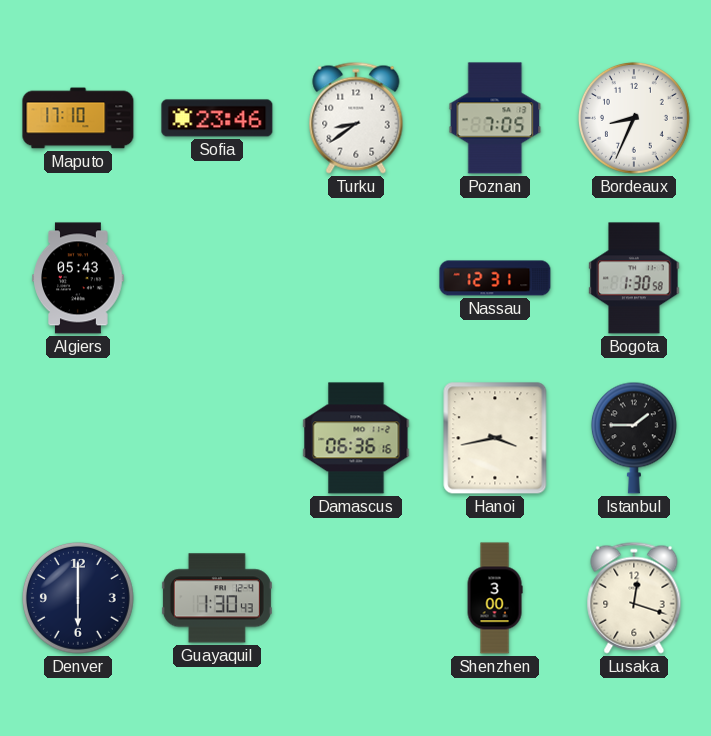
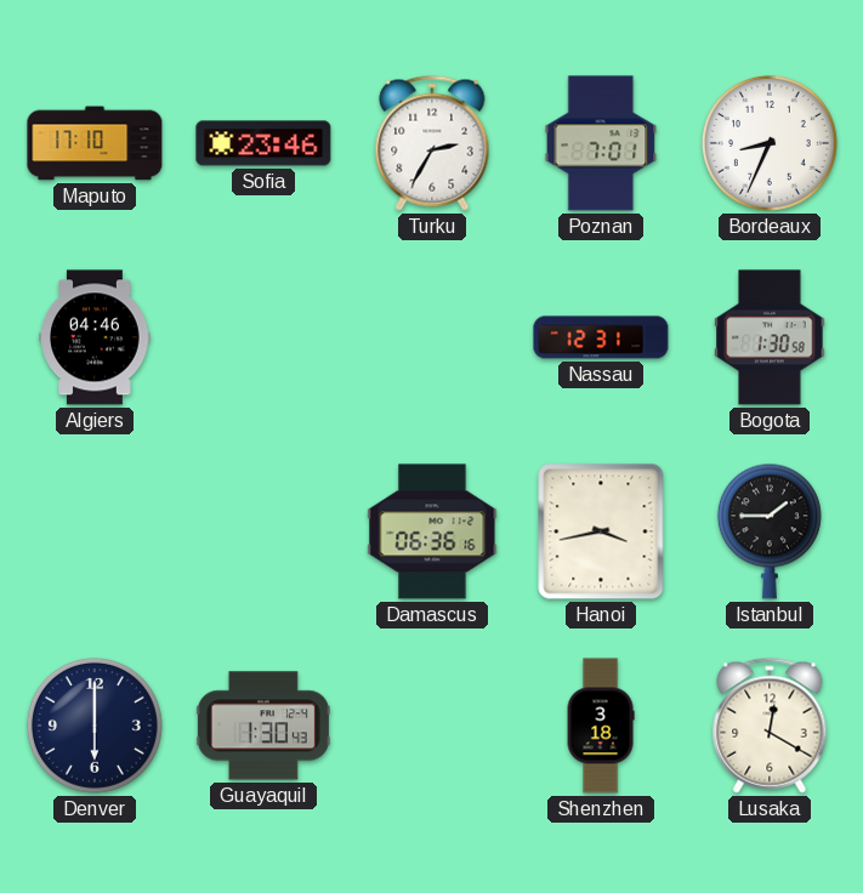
Turku: 8:39 -> 2:35
Poznan: 7:05 -> 7:01
Algiers: 05:43 -> 04:46
Shenzhen: 3:00 -> 3:18
Lusaka: 12:18 -> 12:20
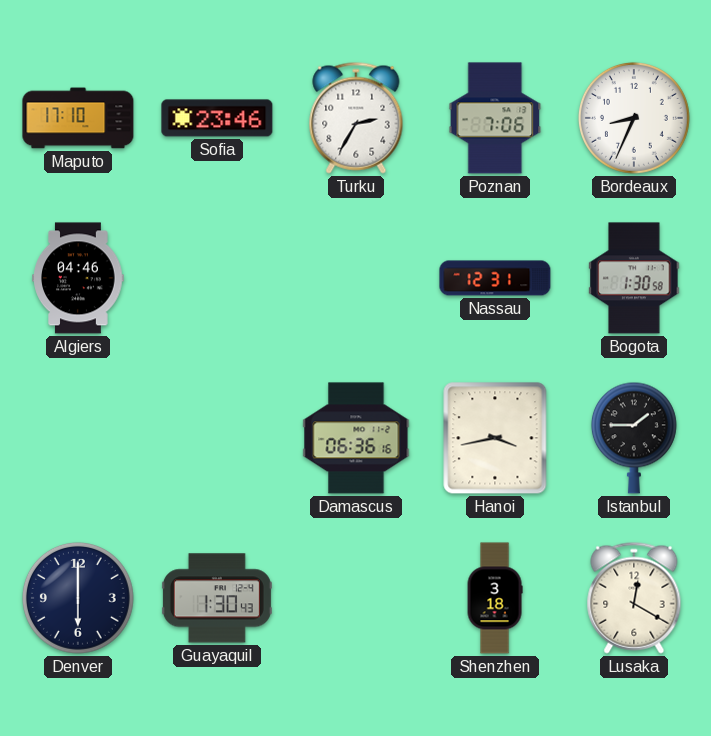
Poznan: 7:01 -> 7:06
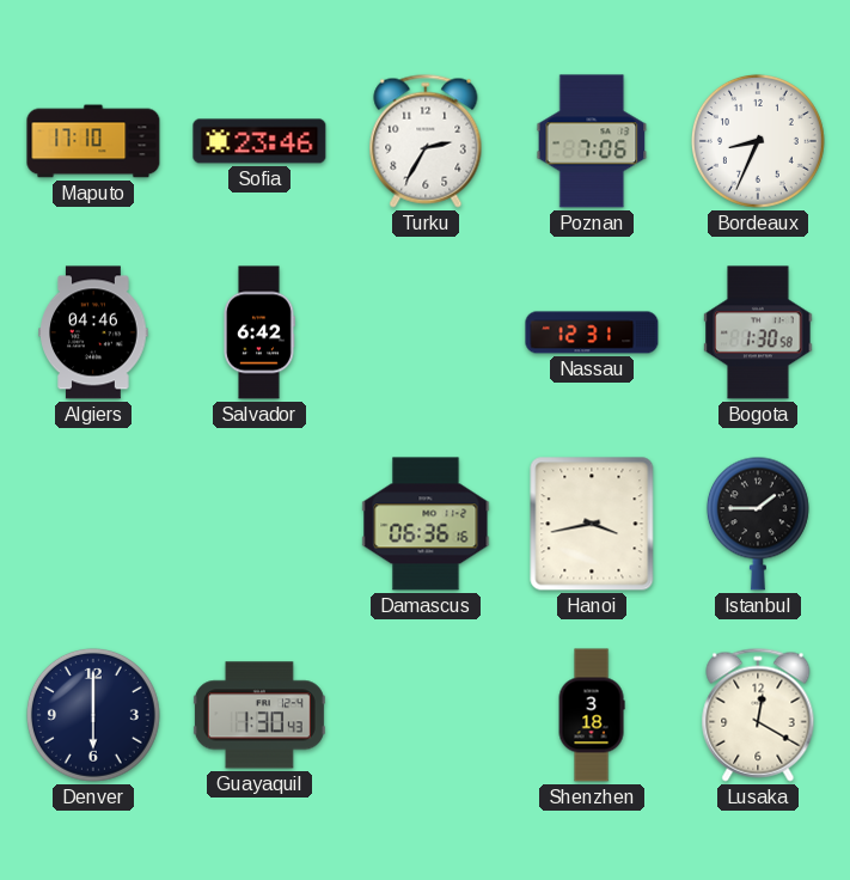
Salvador: none -> 6:42
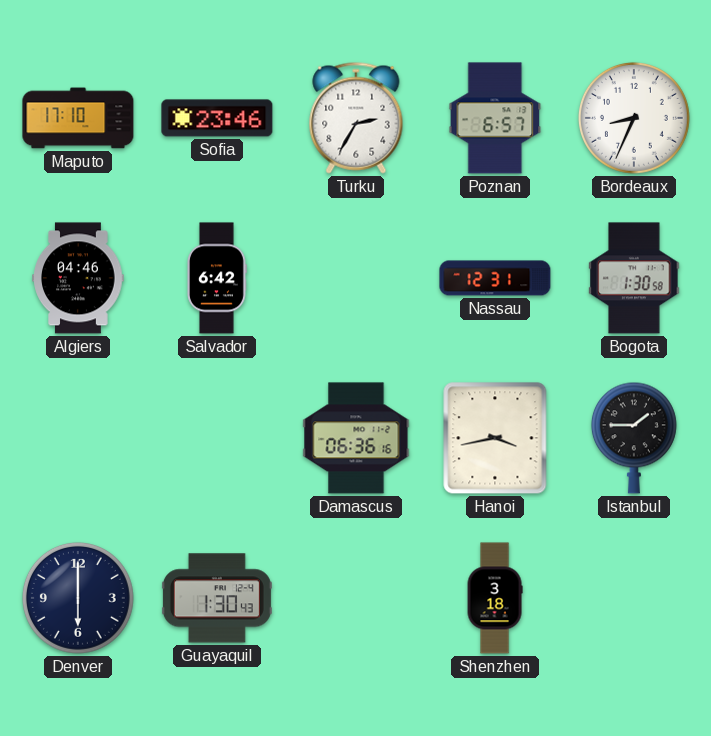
Poznan: 7:06 -> 6:57
Lusaka: 12:20 -> none
